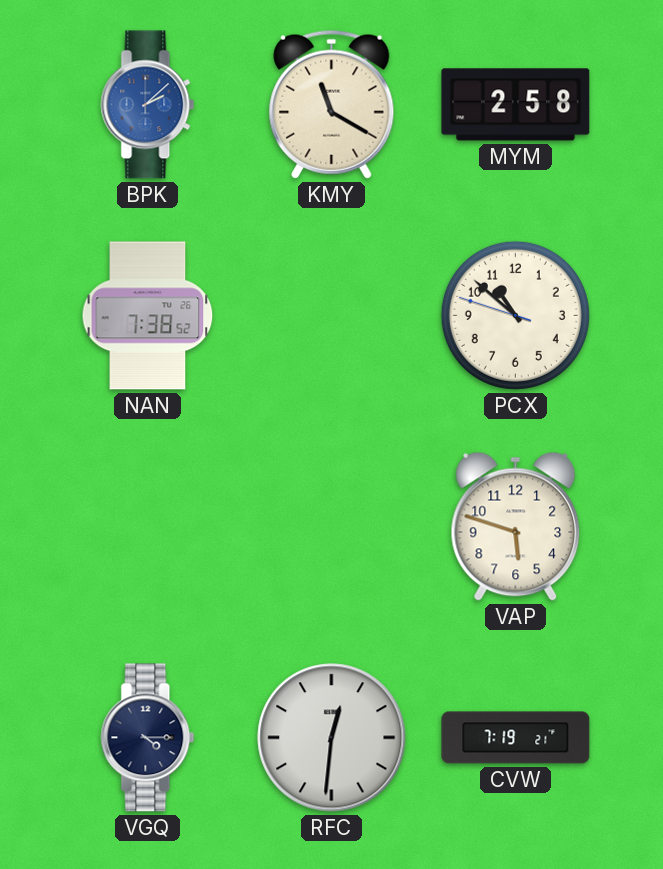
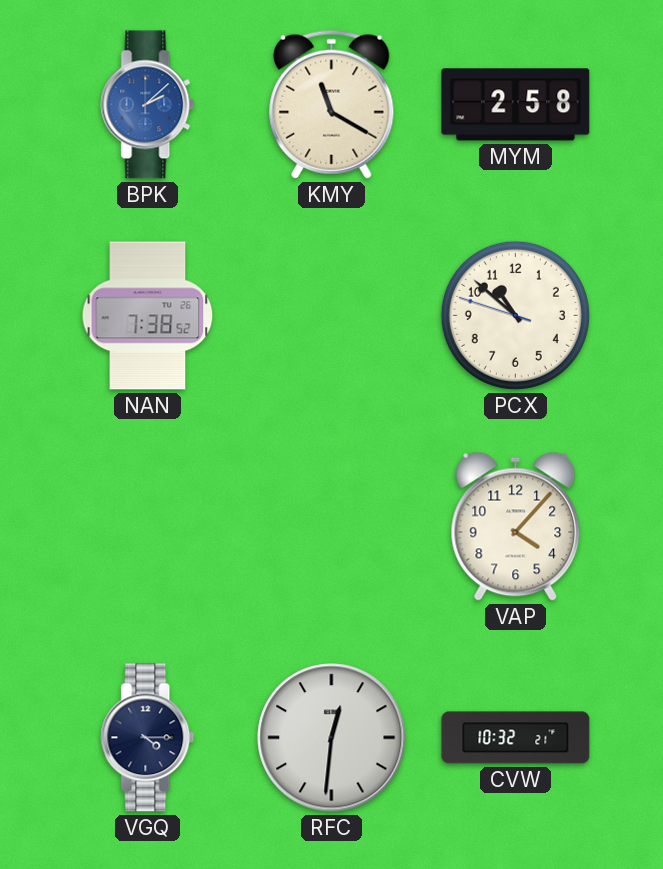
VAP: 5:48 -> 4:07
CVW: 7:19 -> 10:32
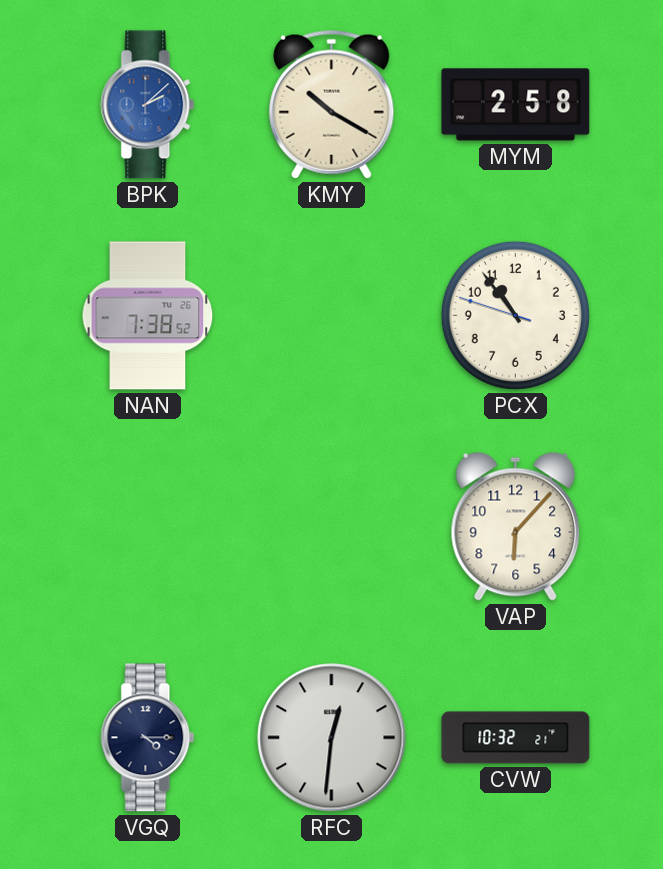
KMY: 11:20 -> 10:20
PCX: 10:51 -> 10:53
VAP: 4:07 -> 6:07
